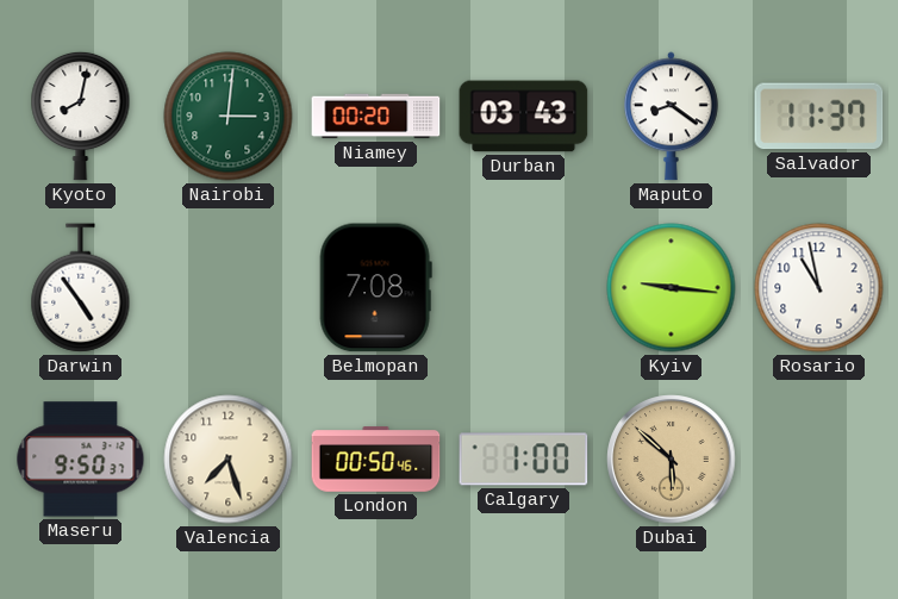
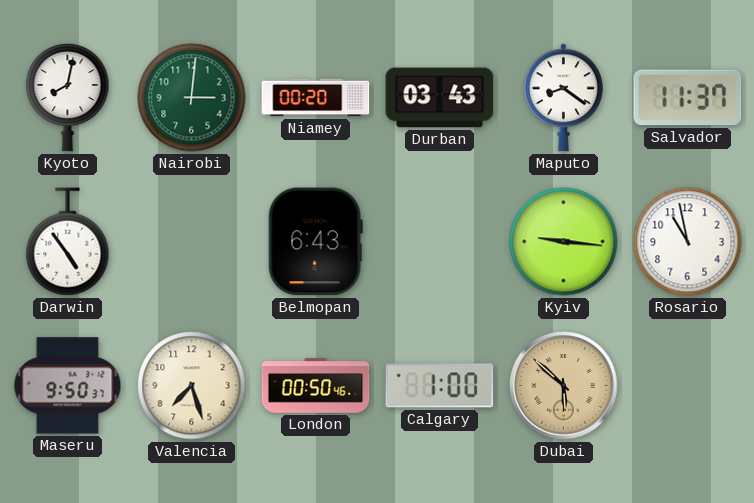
Belmopan: 7:08 -> 6:43
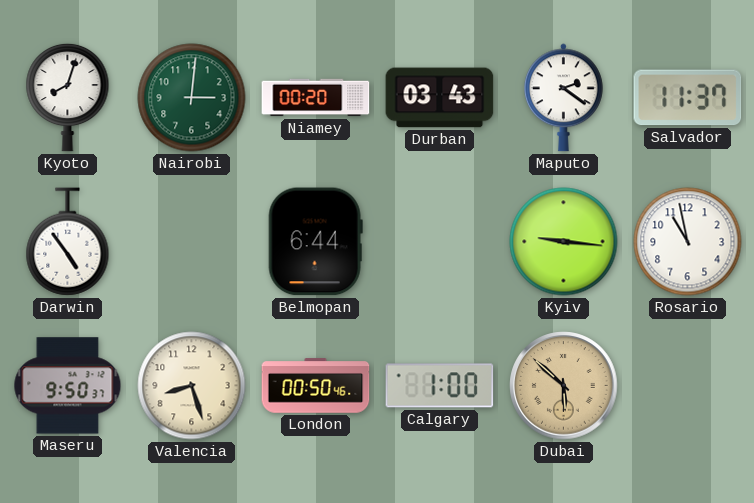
Kyoto: 8:02 -> 8:03
Maputo: 8:21 -> 2:21
Belmopan: 6:43 -> 6:44
Valencia: 7:27 -> 8:27
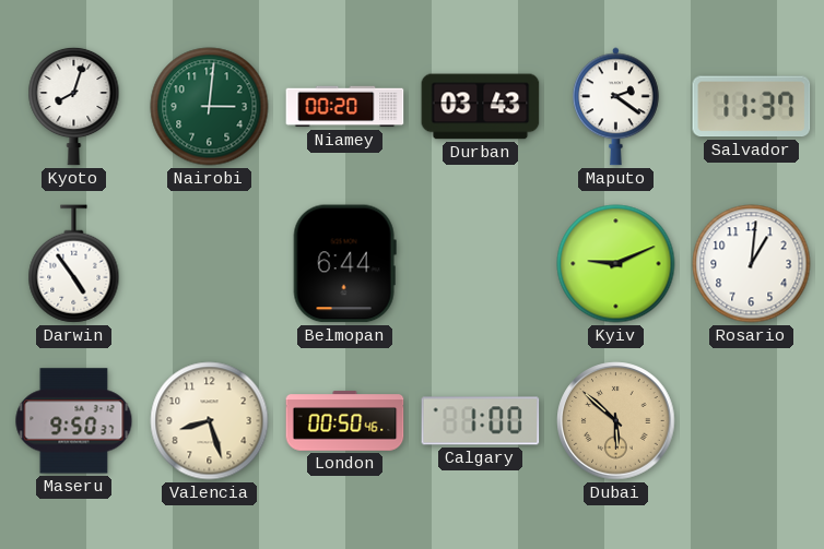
Kyiv: 9:16 -> 9:11
Rosario: 10:58 -> 1:01
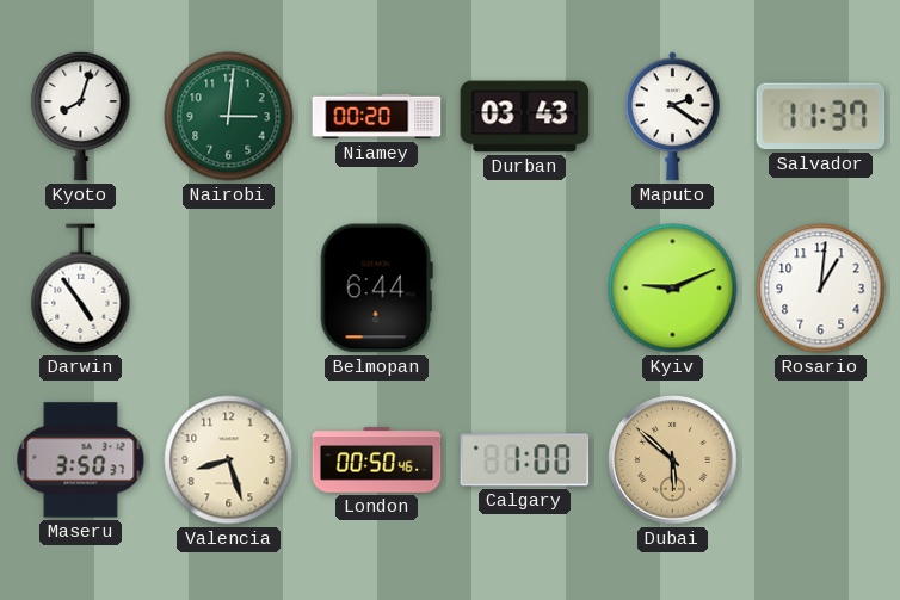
Maseru: 9:50 -> 3:50
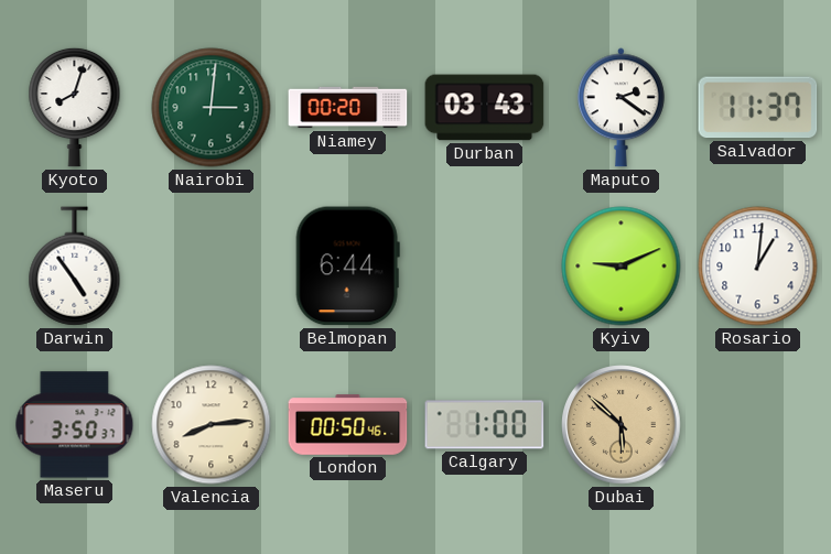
Valencia: 8:27 -> 8:14
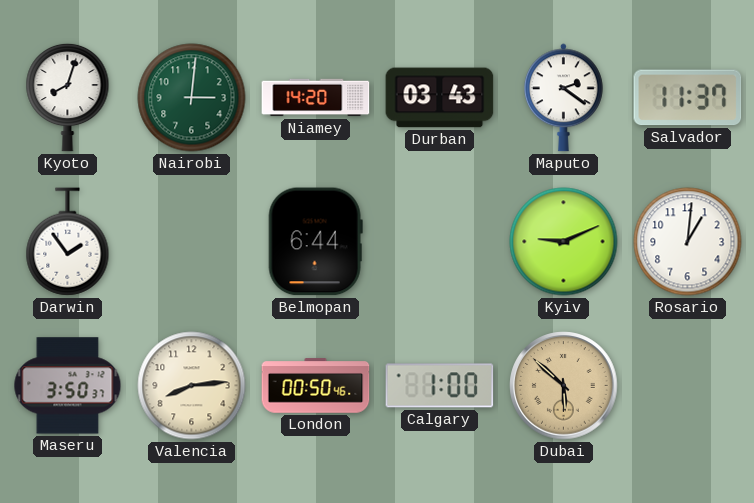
Niamey: 00:20 -> 14:20
Darwin: 4:54 -> 1:54
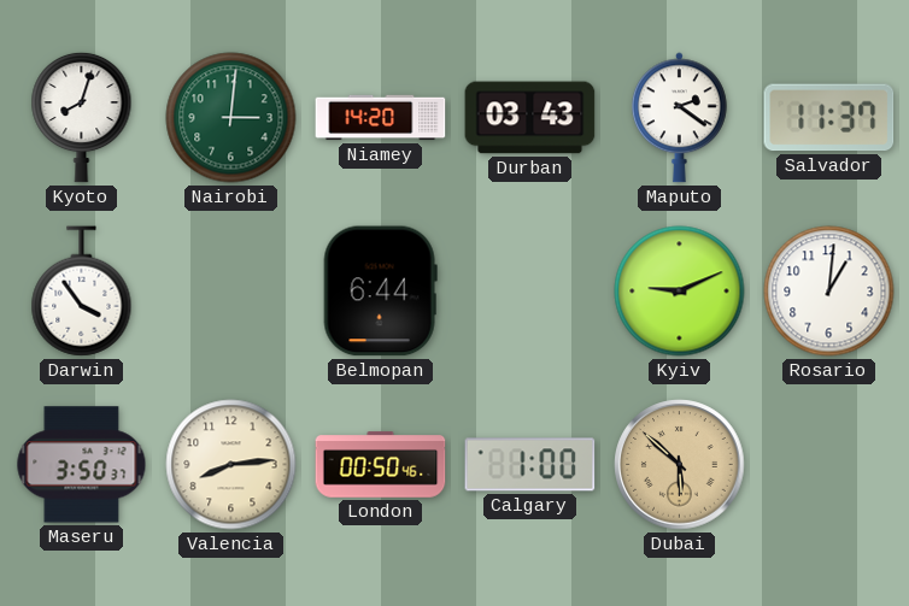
Darwin: 1:54 -> 3:54
